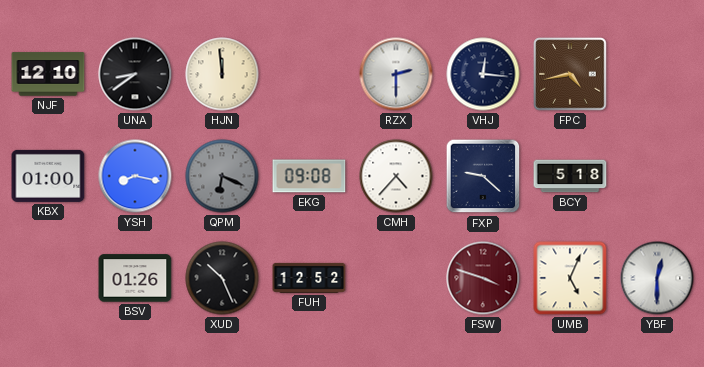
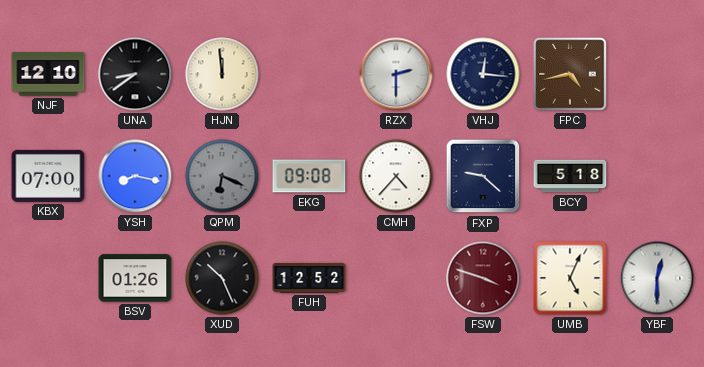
KBX: 01:00 -> 07:00
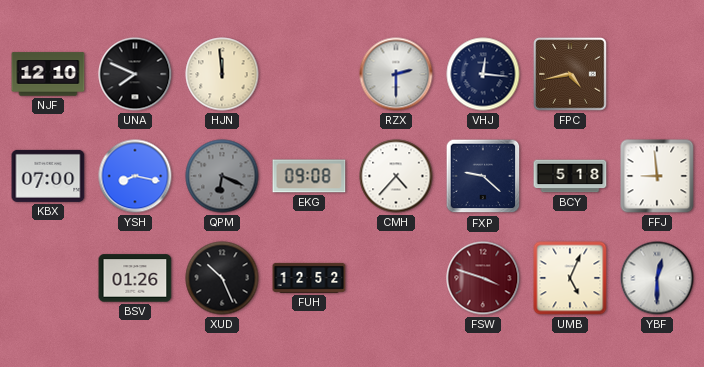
UNA: 8:39 -> 7:49
FFJ: none -> 8:59
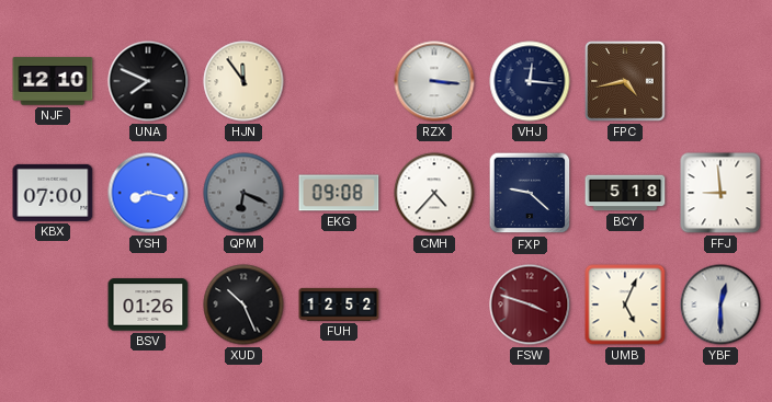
HJN: 11:59 -> 11:54
RZX: 2:30 -> 3:16
